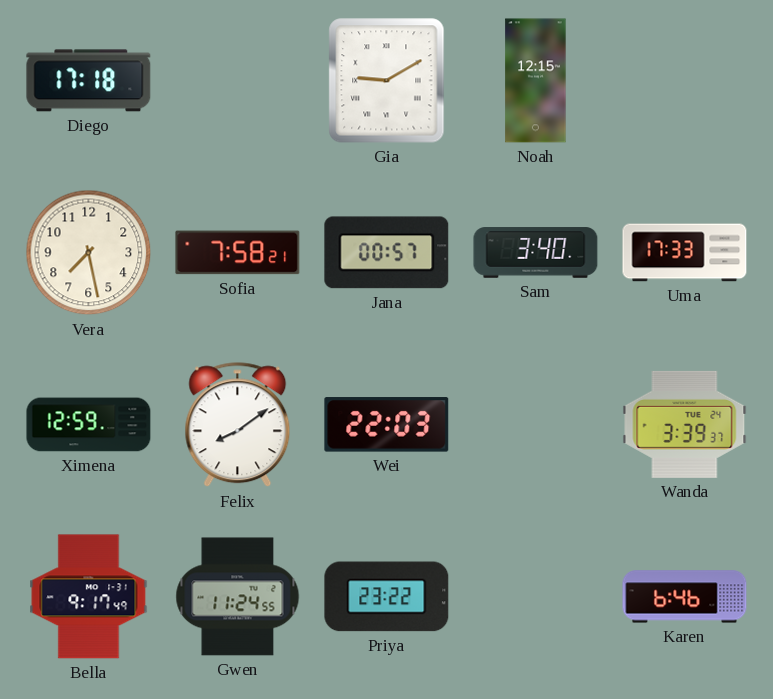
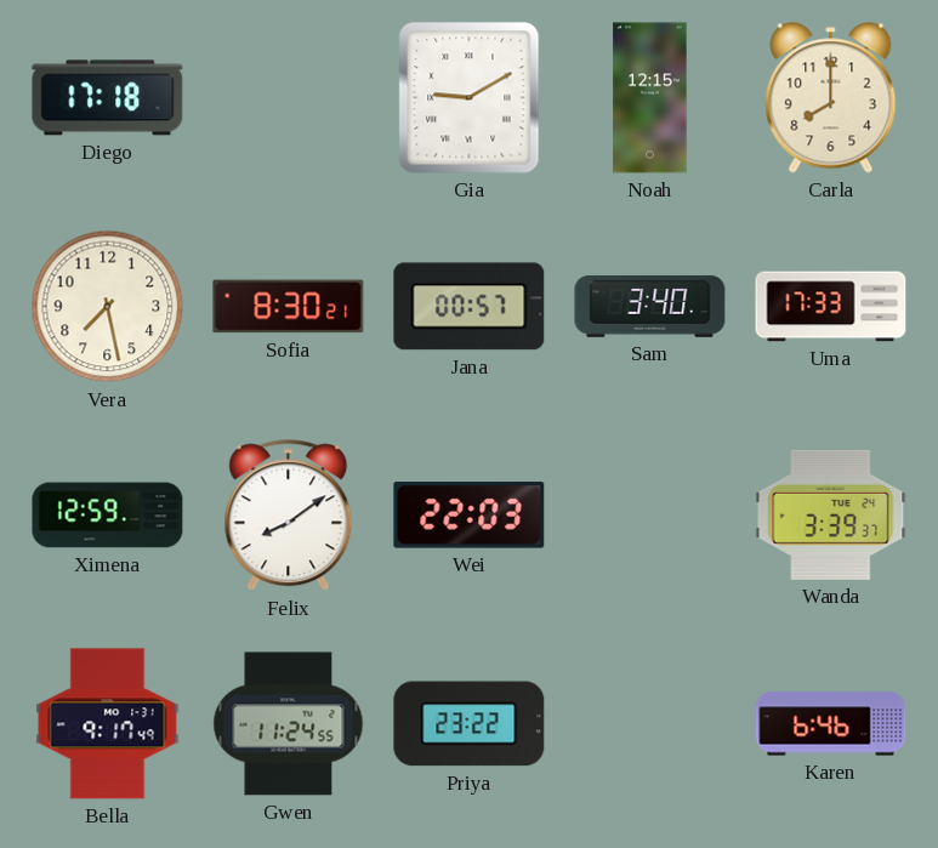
Carla: none -> 8:00
Sofia: 7:58 -> 8:30
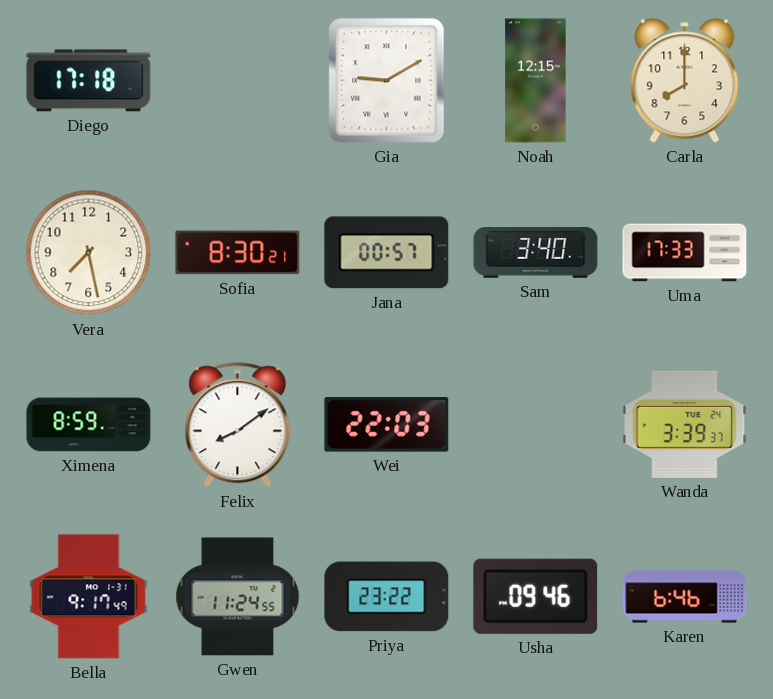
Ximena: 12:59 -> 8:59
Usha: none -> 09:46
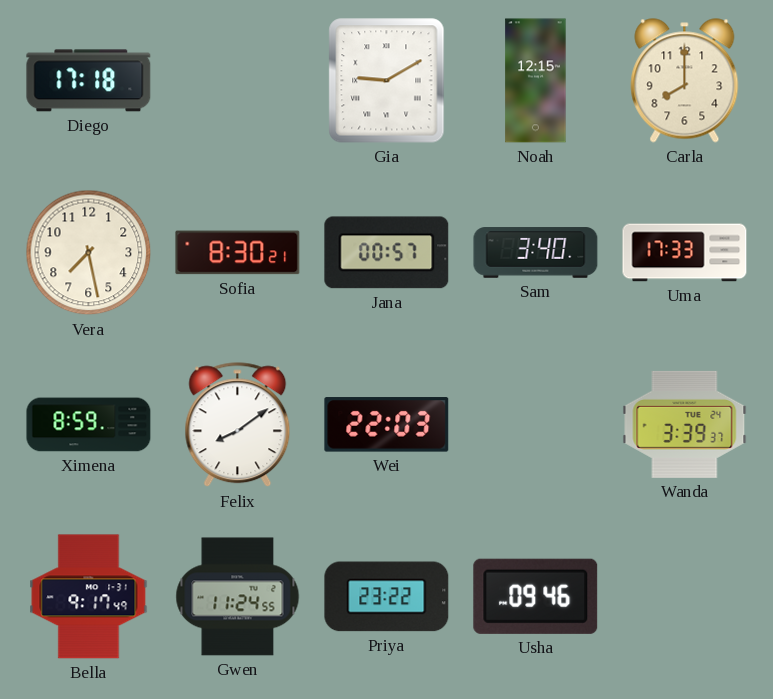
Karen: 6:46 -> none
